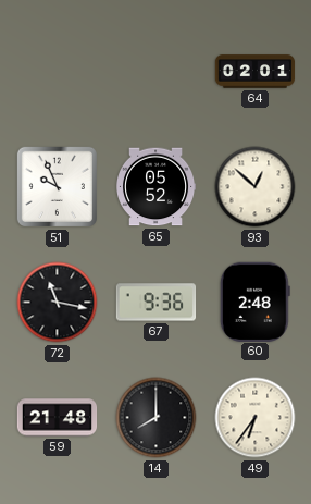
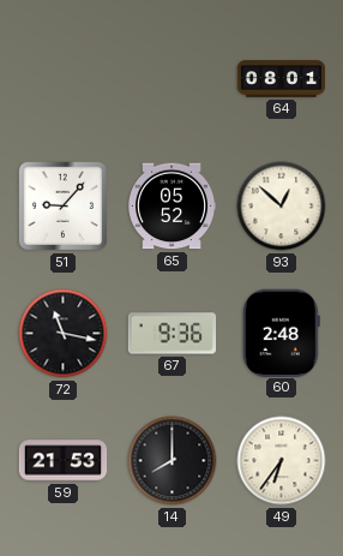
64: 02:01 -> 08:01
51: 9:56 -> 9:07
59: 21:48 -> 21:53
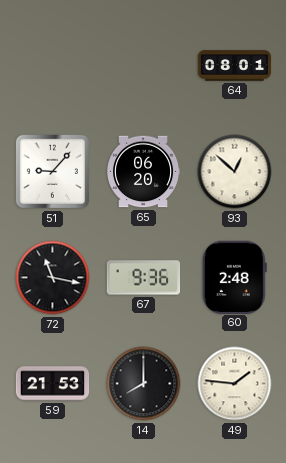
65: 05:52 -> 06:20
49: 6:36 -> 1:46
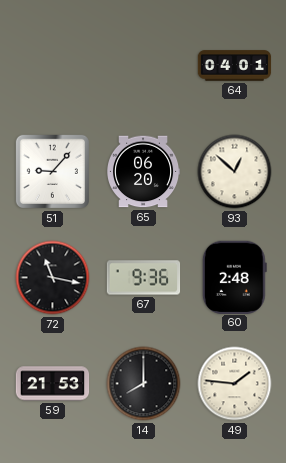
64: 08:01 -> 04:01
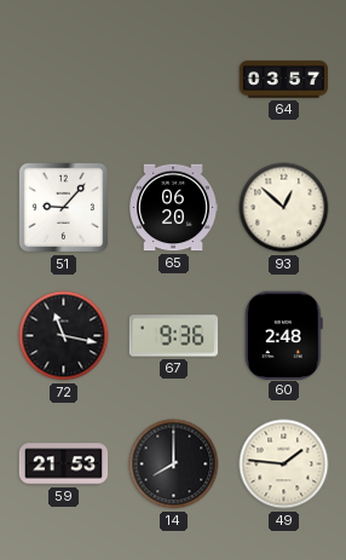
64: 04:01 -> 03:57
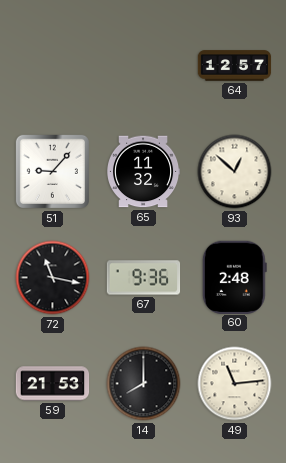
64: 03:57 -> 12:57
65: 06:20 -> 11:32
49: 1:46 -> 11:14
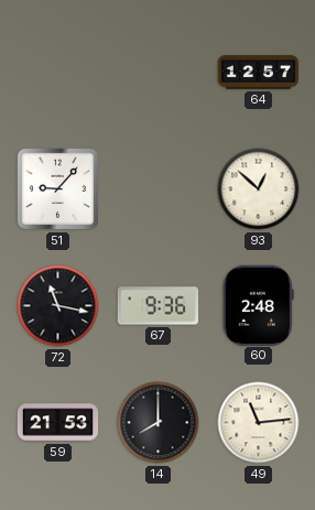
65: 11:32 -> none
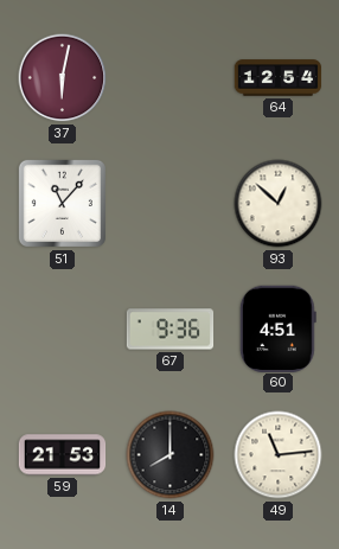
37: none -> 6:02
64: 12:57 -> 12:54
51: 9:07 -> 11:07
72: 11:17 -> none
60: 2:48 -> 4:51
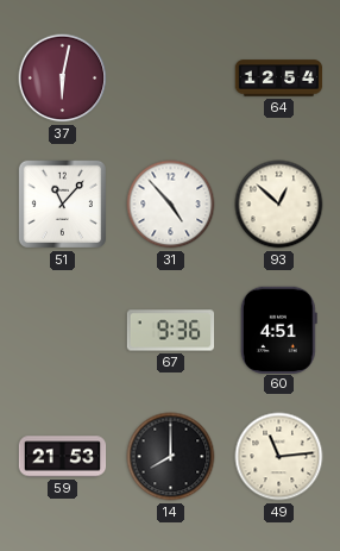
31: none -> 4:53
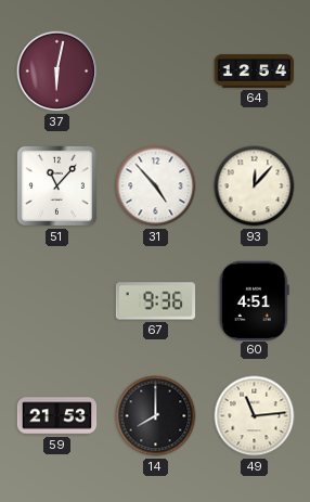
93: 12:52 -> 12:07
